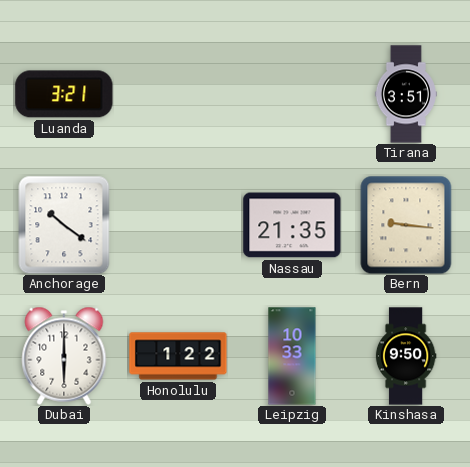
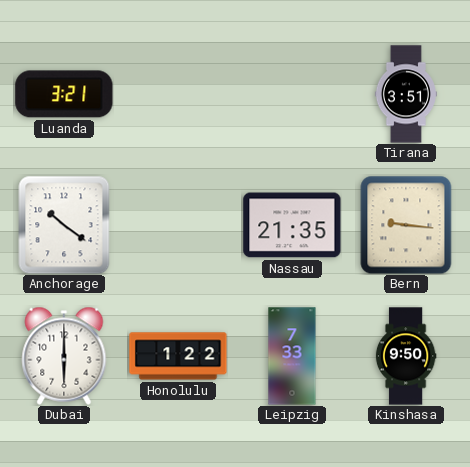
Leipzig: 10:33 -> 7:33
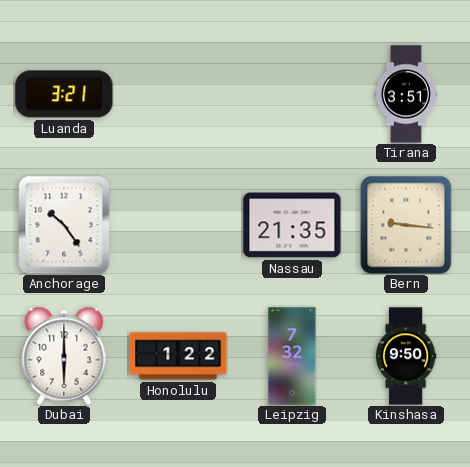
Anchorage: 10:21 -> 10:24
Leipzig: 7:33 -> 7:32
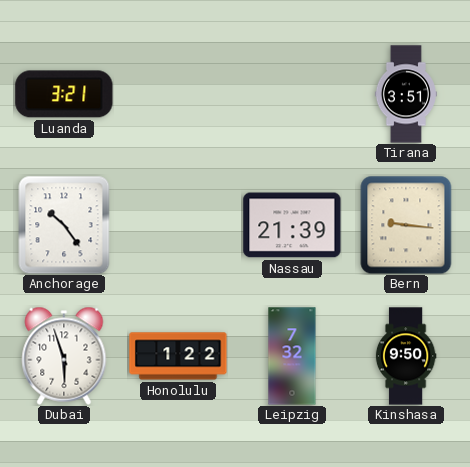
Nassau: 21:35 -> 21:39
Dubai: 6:00 -> 5:57
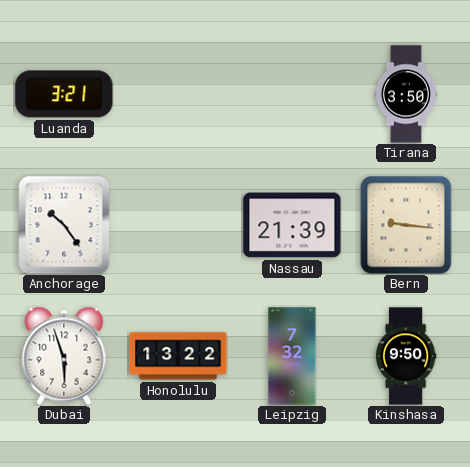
Tirana: 3:51 -> 3:50
Honolulu: 1:22 -> 13:22
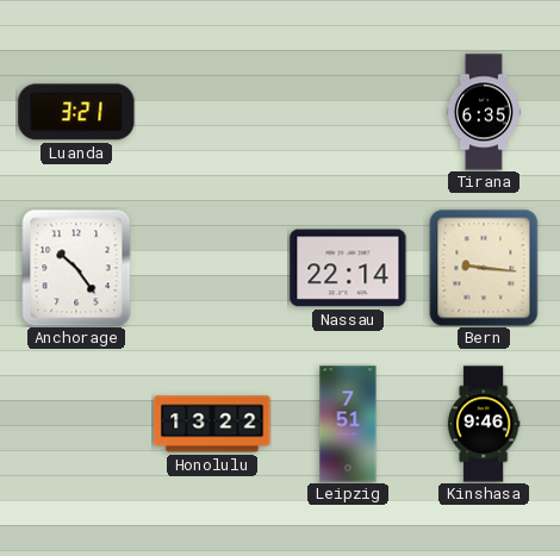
Tirana: 3:50 -> 6:35
Nassau: 21:39 -> 22:14
Dubai: 5:57 -> none
Leipzig: 7:32 -> 7:51
Kinshasa: 9:50 -> 9:46
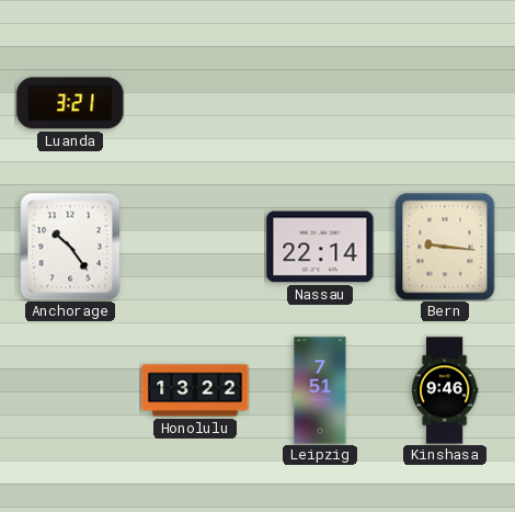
Tirana: 6:35 -> none
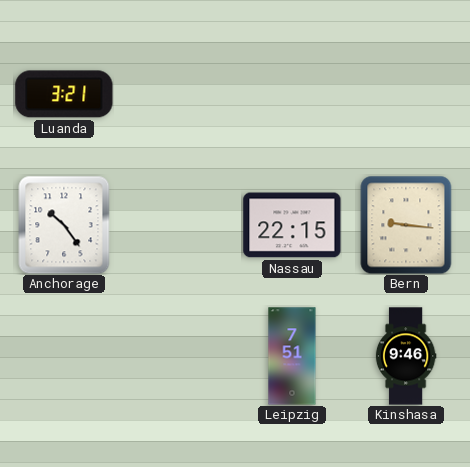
Nassau: 22:14 -> 22:15
Honolulu: 13:22 -> none
